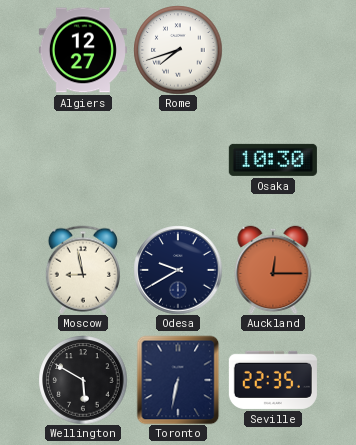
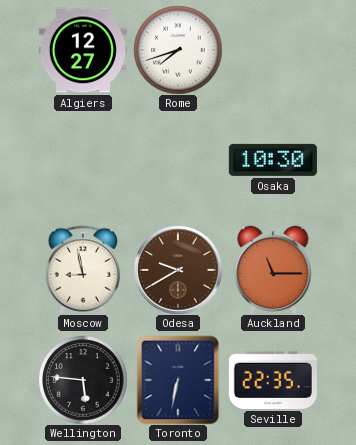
Odesa dial: navy -> brown
Auckland: 12:15 -> 11:15
Wellington: 5:50 -> 5:46
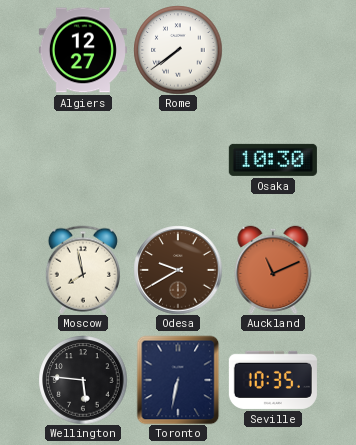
Rome: 7:42 -> 7:39
Moscow: 8:58 -> 7:58
Auckland: 11:15 -> 11:11
Seville: 22:35 -> 10:35
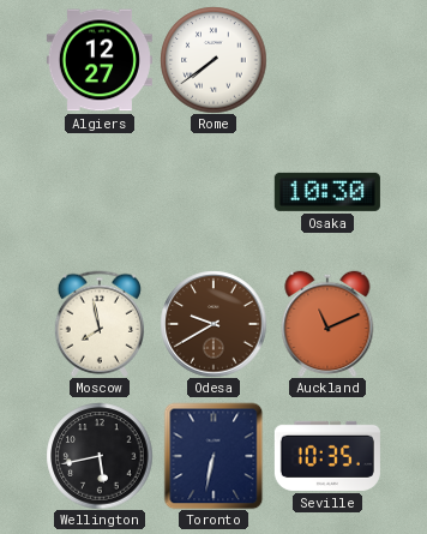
Wellington: 5:46 -> 5:43
